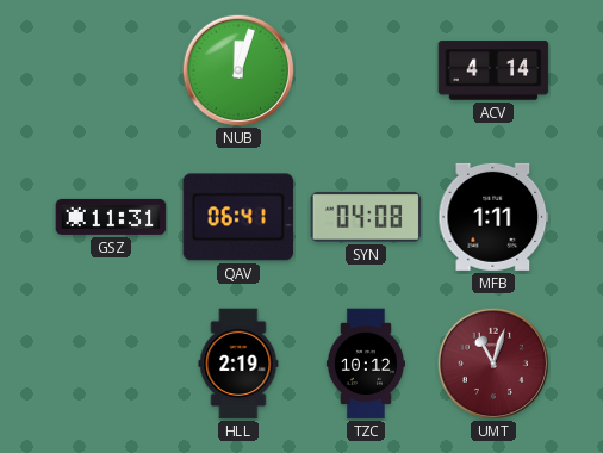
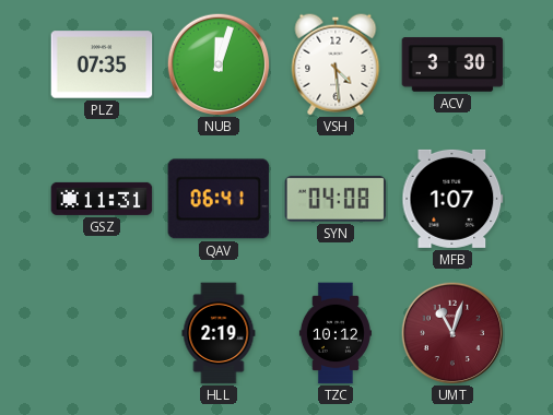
PLZ: none -> 07:35
VSH: none -> 4:29
ACV: 4:14 -> 3:30
MFB: 1:11 -> 1:07
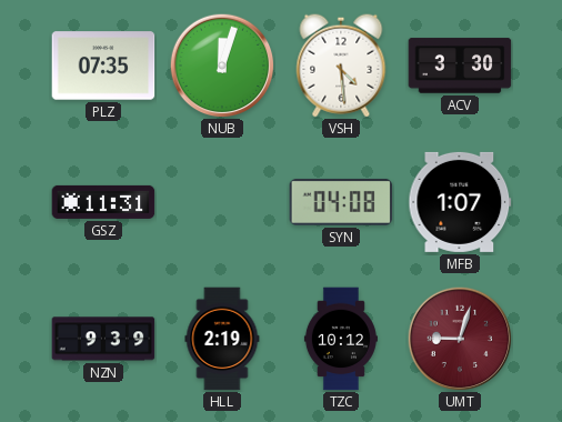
QAV: 06:41 -> none
NZN: none -> 9:39
UMT: 11:03 -> 9:03
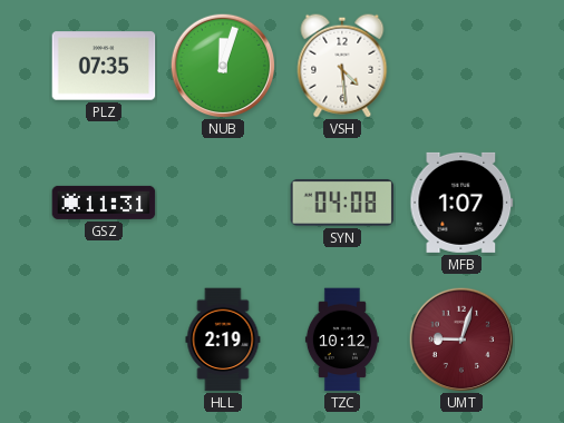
ACV: 3:30 -> none
NZN: 9:39 -> none
